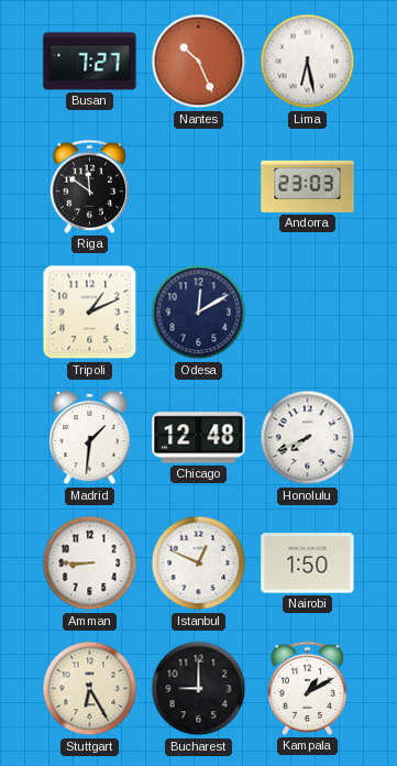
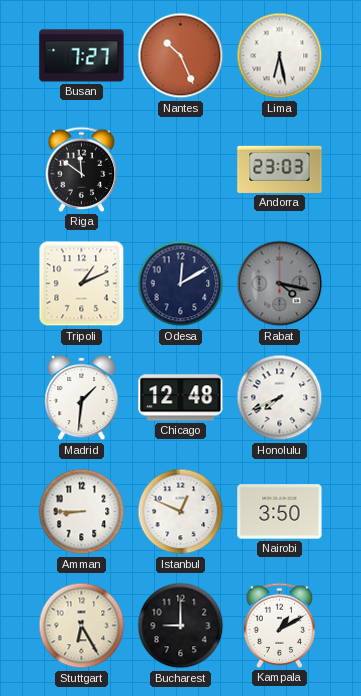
Rabat: none -> 4:17
Nairobi: 1:50 -> 3:50
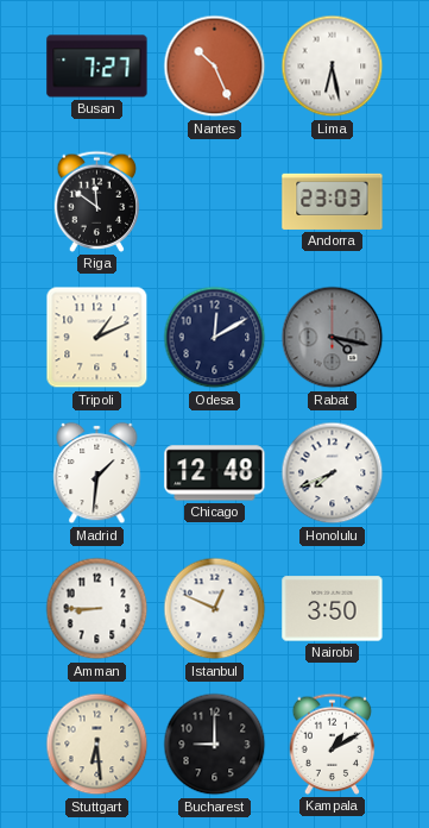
Stuttgart: 6:25 -> 6:29
